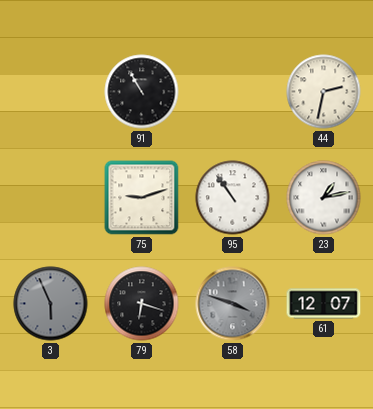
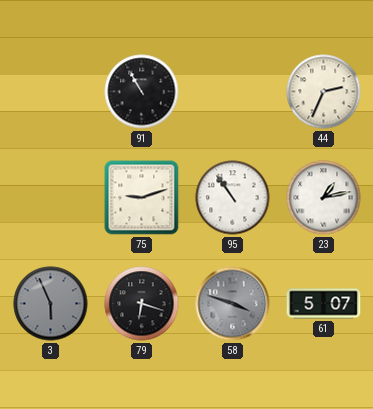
44: 2:32 -> 2:34
61: 12:07 -> 5:07
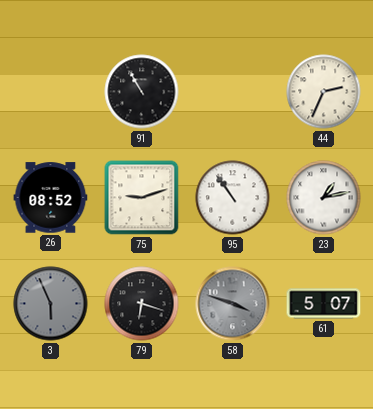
26: none -> 08:52
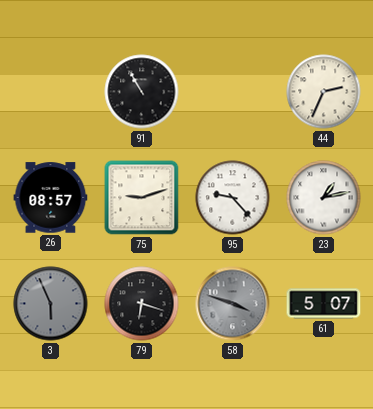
26: 08:52 -> 08:57
95: 10:54 -> 9:23
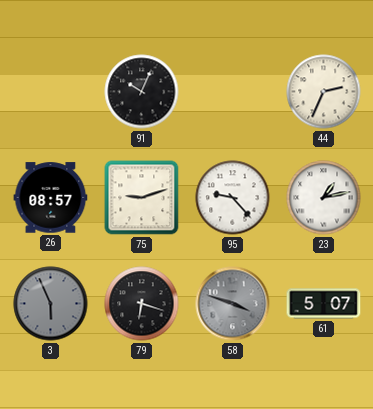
91: 10:55 -> 10:04
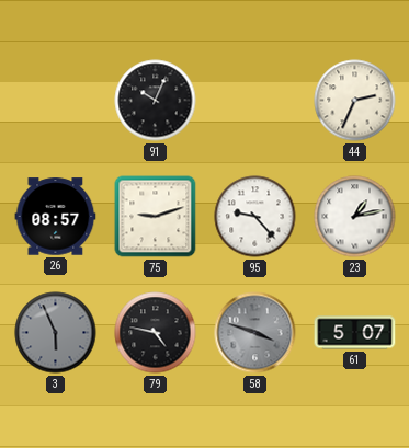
79: 6:18 -> 4:47
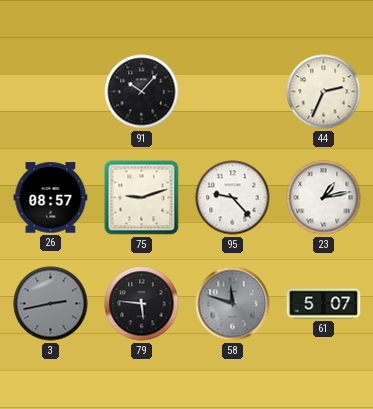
91: 10:04 -> 10:07
3: 5:56 -> 2:43
79: 4:47 -> 5:46
58: 3:48 -> 11:48
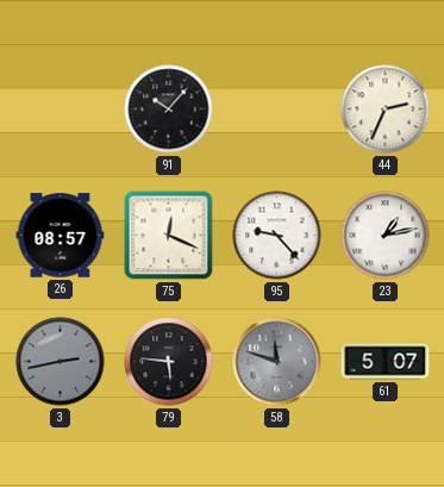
75: 9:12 -> 12:19
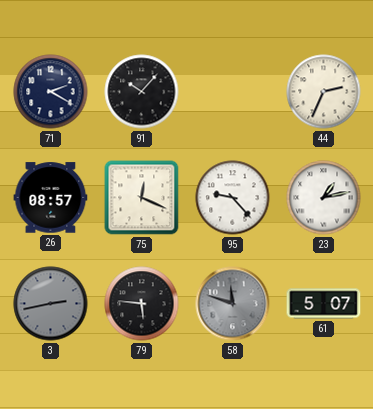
71: none -> 2:20
